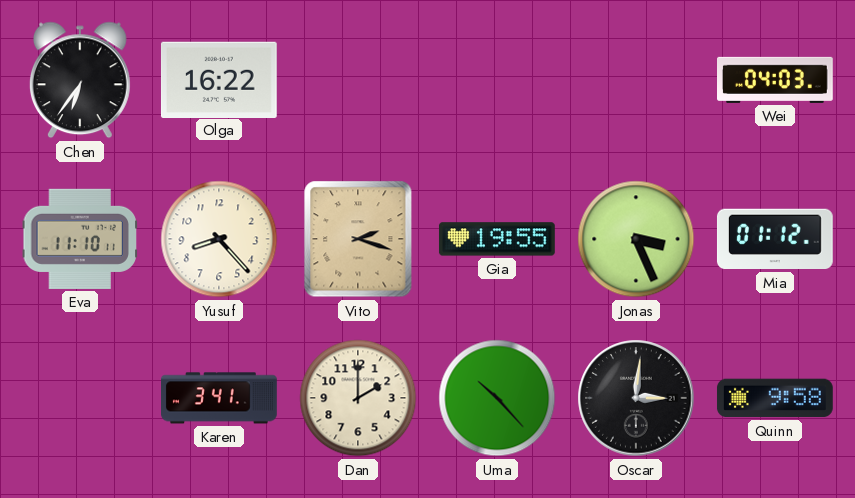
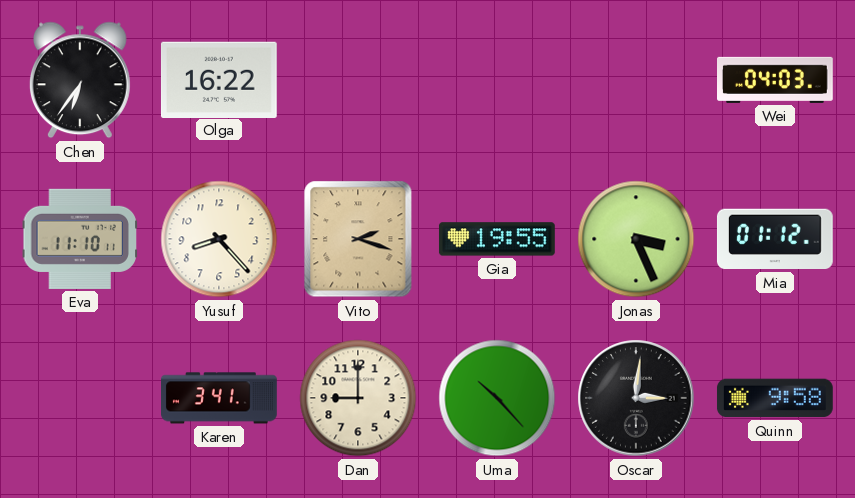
Dan: 2:00 -> 9:00
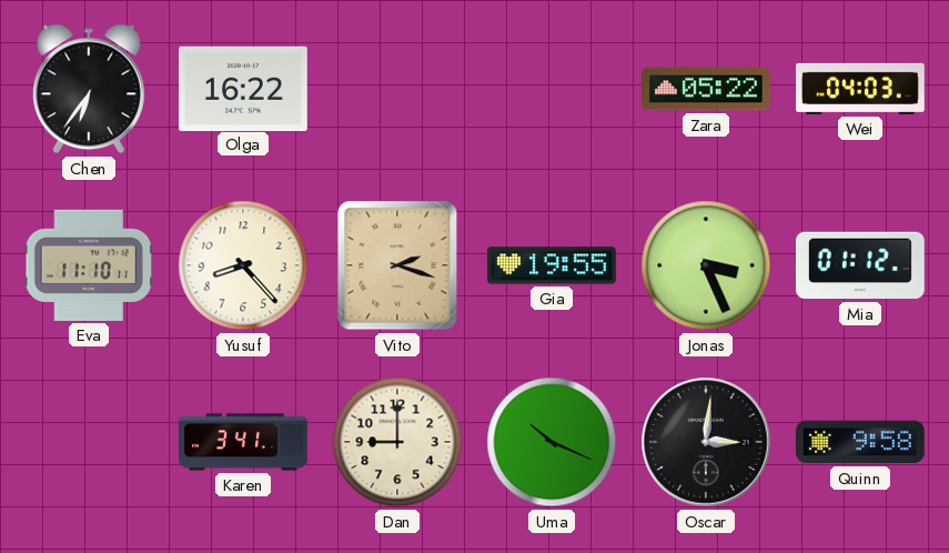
Zara: none -> 05:22
Uma: 10:23 -> 10:19
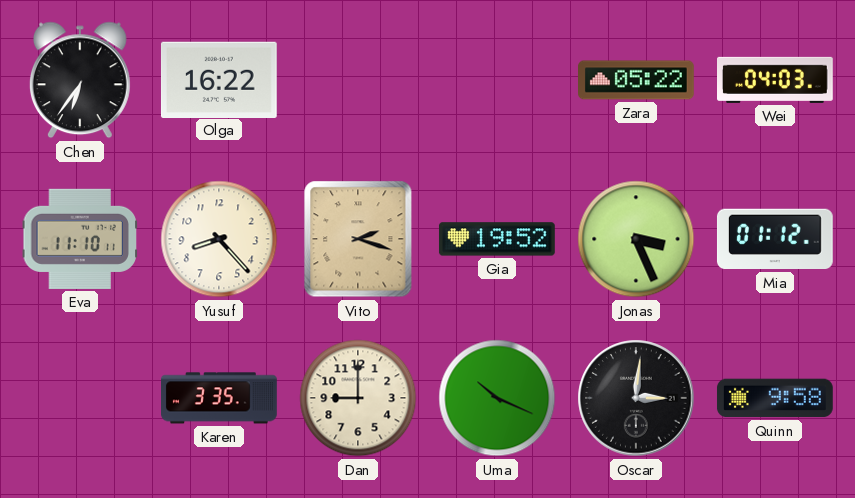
Gia: 19:55 -> 19:52
Karen: 3:41 -> 3:35
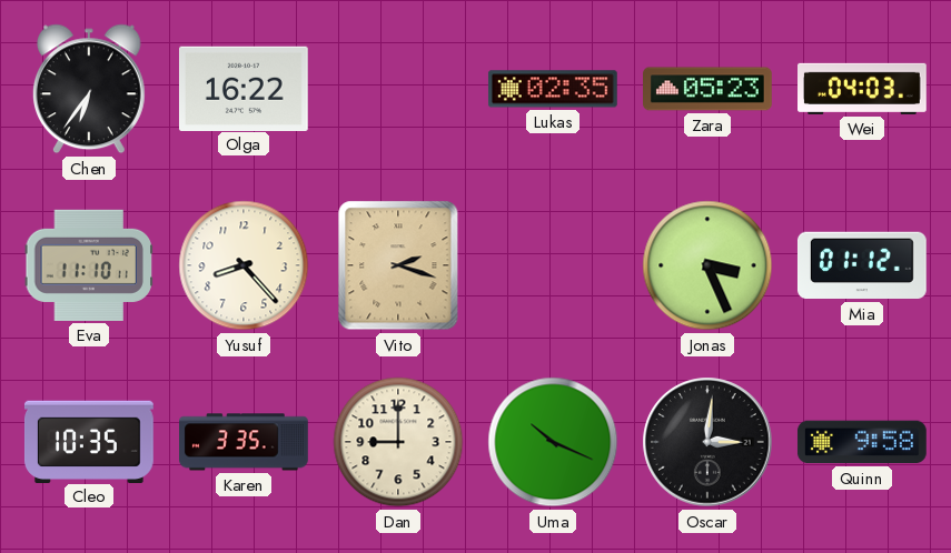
Lukas: none -> 02:35
Zara: 05:22 -> 05:23
Gia: 19:52 -> none
Cleo: none -> 10:35
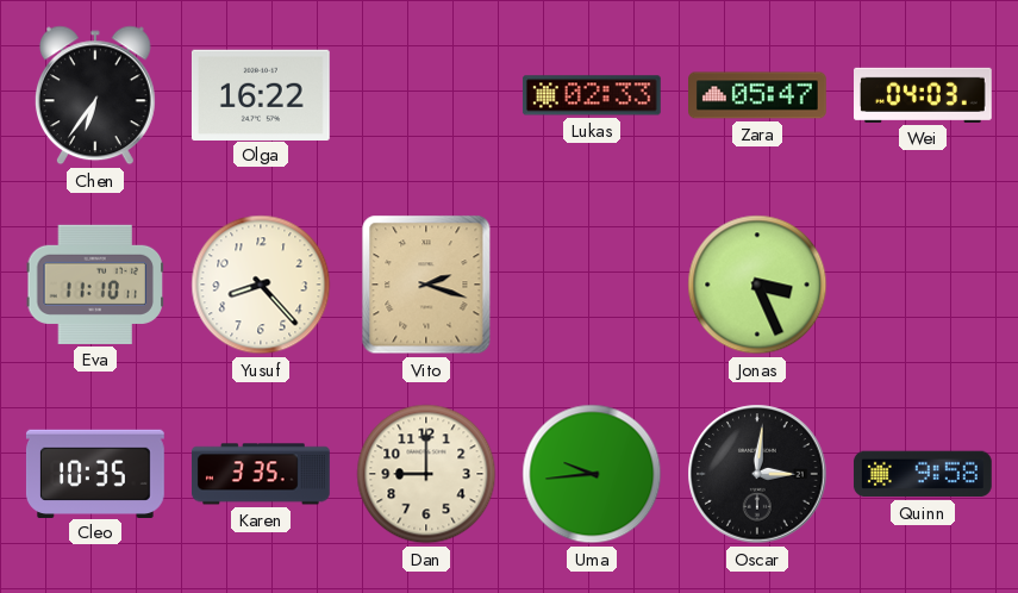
Lukas: 02:35 -> 02:33
Zara: 05:23 -> 05:47
Mia: 01:12 -> none
Uma: 10:19 -> 9:44
